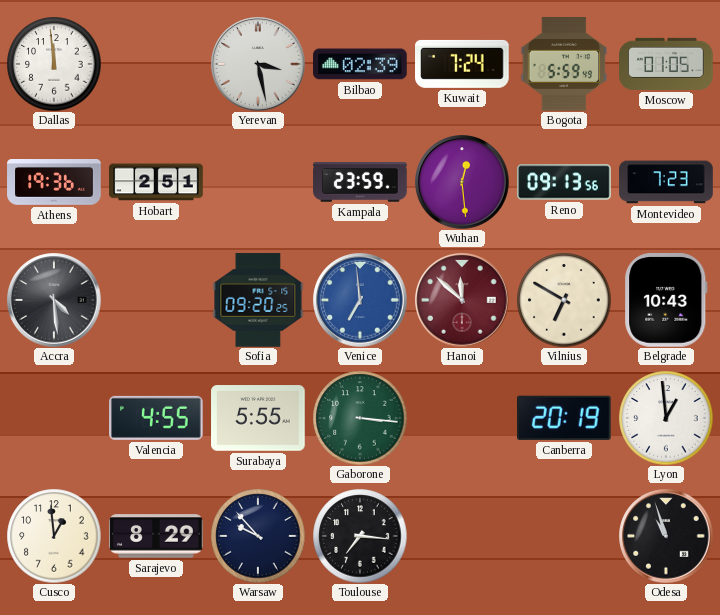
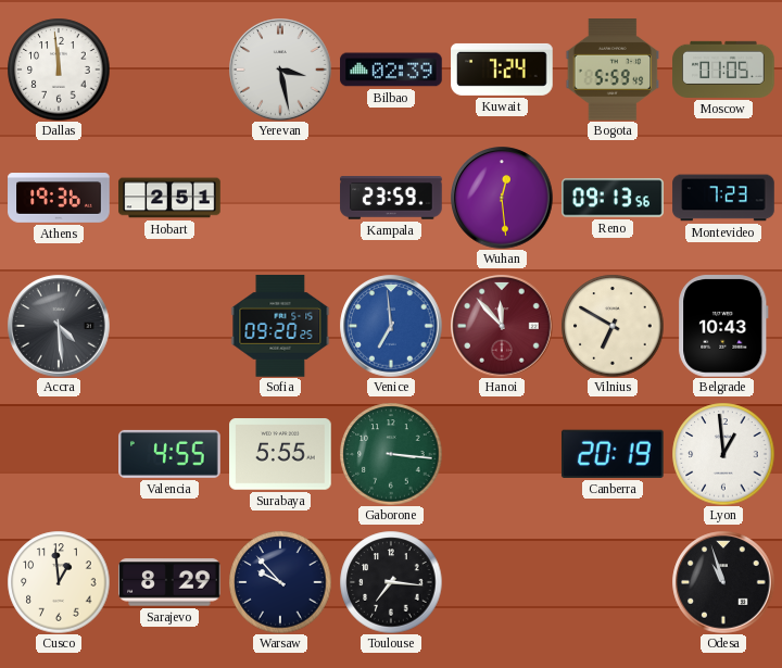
Hanoi: 11:52 -> 11:53
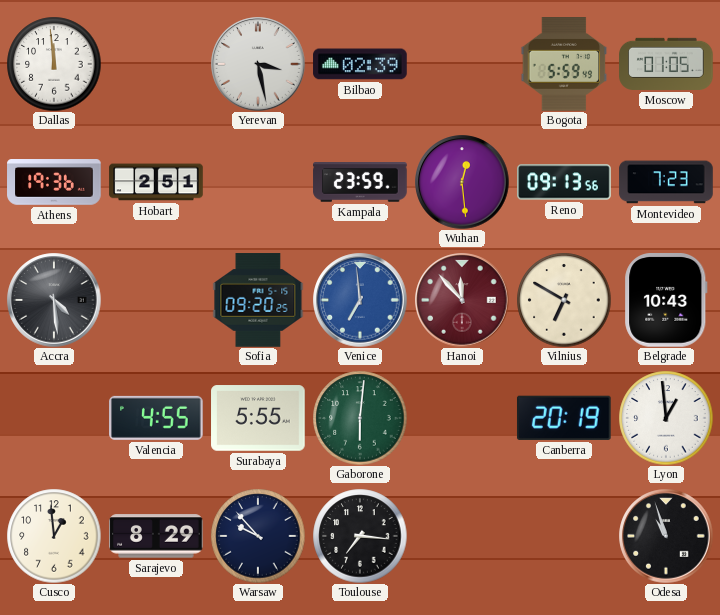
Kuwait: 7:24 -> none
Gaborone: 3:16 -> 6:01
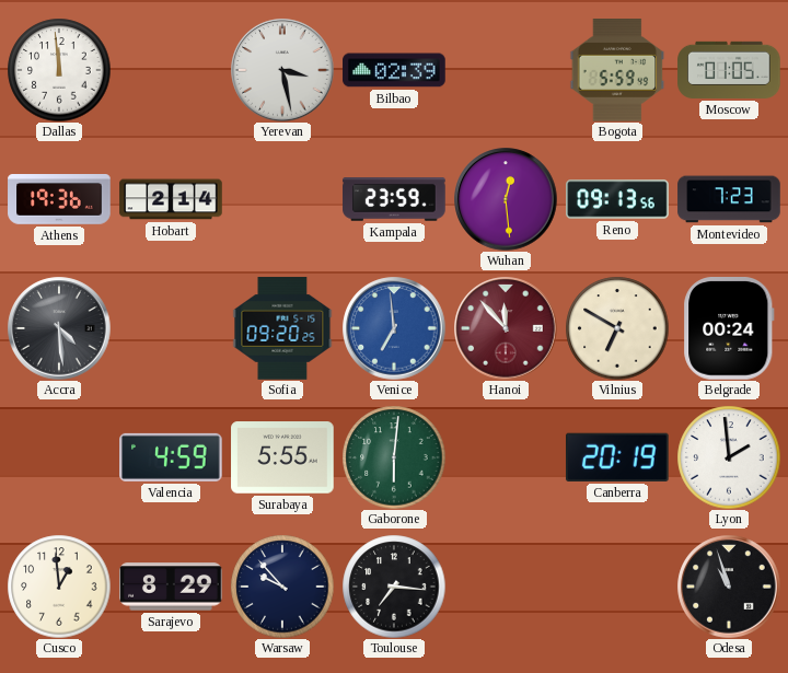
Hobart: 2:51 -> 2:14
Belgrade: 10:43 -> 00:24
Valencia: 4:55 -> 4:59
Lyon: 12:59 -> 1:59
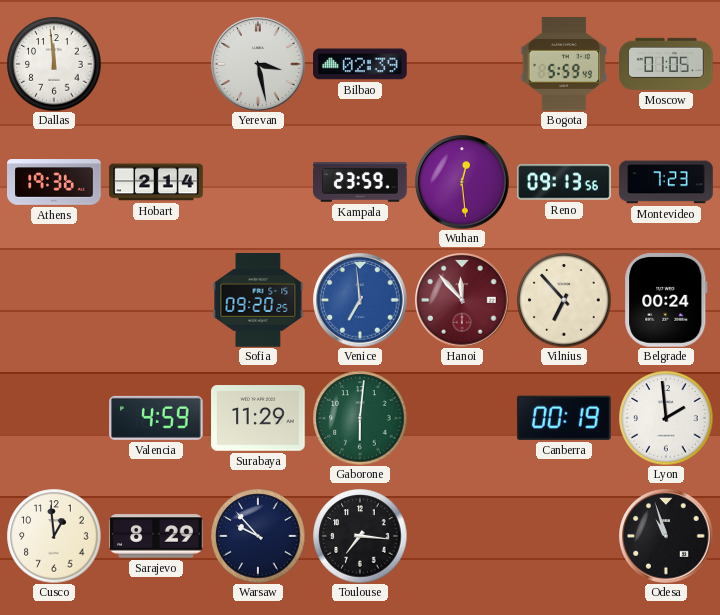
Accra: 4:29 -> none
Vilnius: 6:50 -> 6:53
Surabaya: 5:55 -> 11:29
Canberra: 20:19 -> 00:19
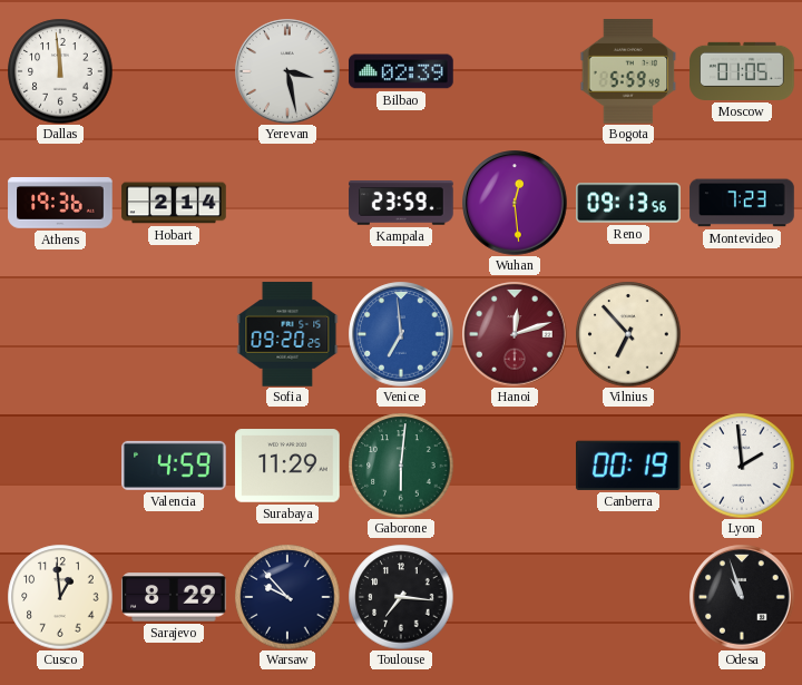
Hanoi: 11:53 -> 12:12
Belgrade: 00:24 -> none
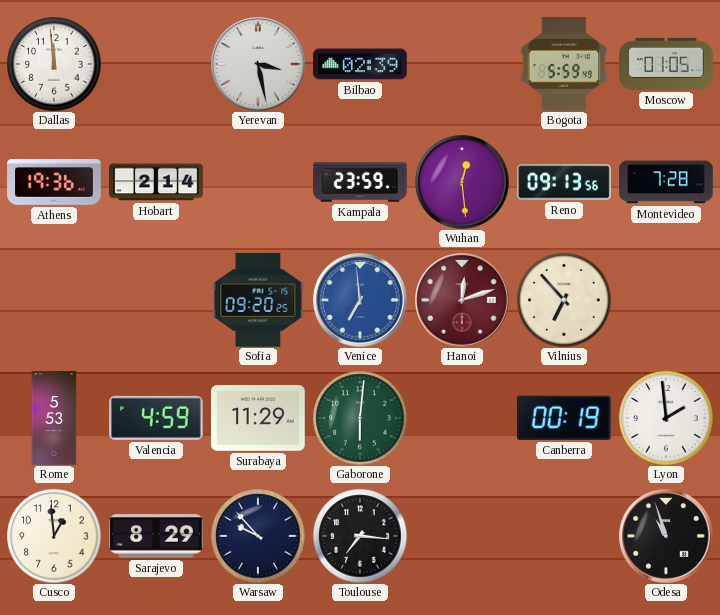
Montevideo: 7:23 -> 7:28
Rome: none -> 5:53
